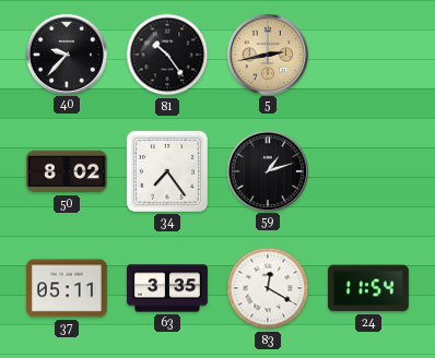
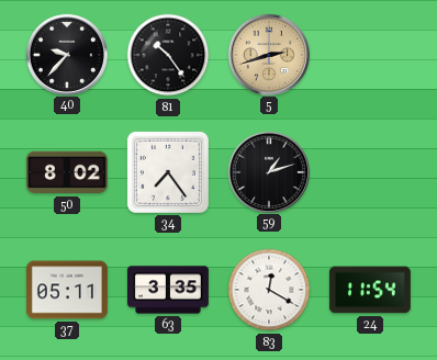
5: 2:43 -> 2:42
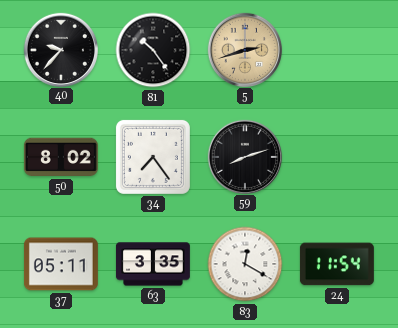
59: 1:12 -> 8:12
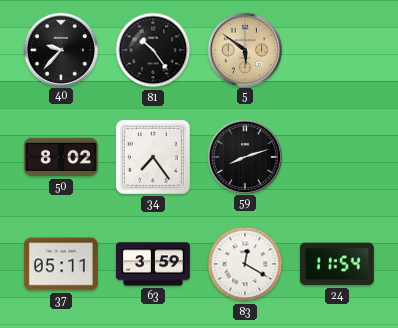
5: 2:42 -> 5:51
63: 3:35 -> 3:59
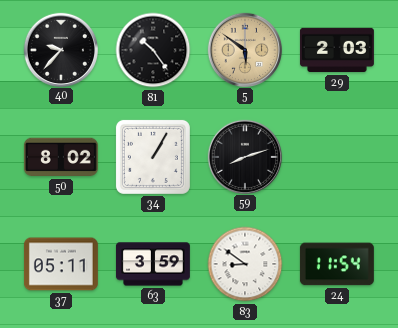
29: none -> 2:03
34: 7:24 -> 1:05
83: 12:20 -> 8:51
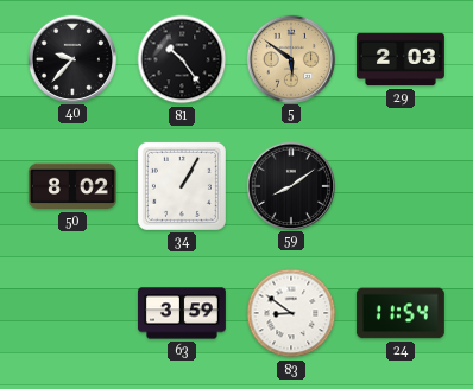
59: 8:12 -> 8:09
37: 05:11 -> none
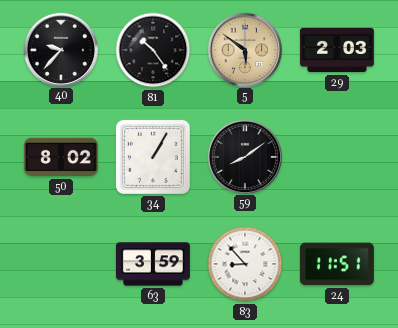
83: 8:51 -> 8:53
24: 11:54 -> 11:51
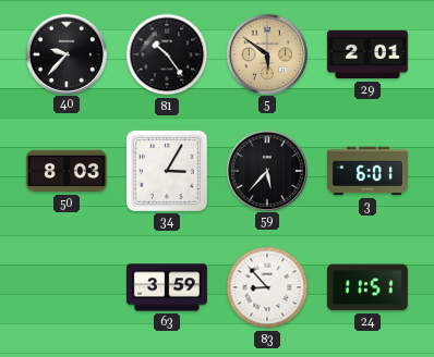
29: 2:03 -> 2:01
50: 8:02 -> 8:03
34: 1:05 -> 3:05
59: 8:09 -> 5:37
3: none -> 6:01
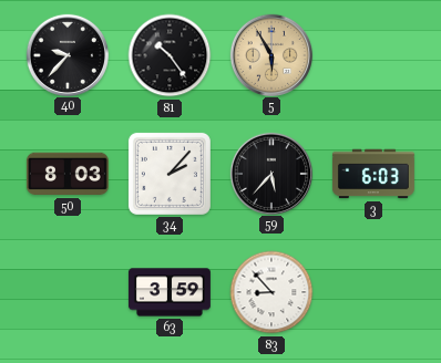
5: 5:51 -> 5:55
29: 2:01 -> none
34: 3:05 -> 2:07
3: 6:01 -> 6:03
24: 11:51 -> none
